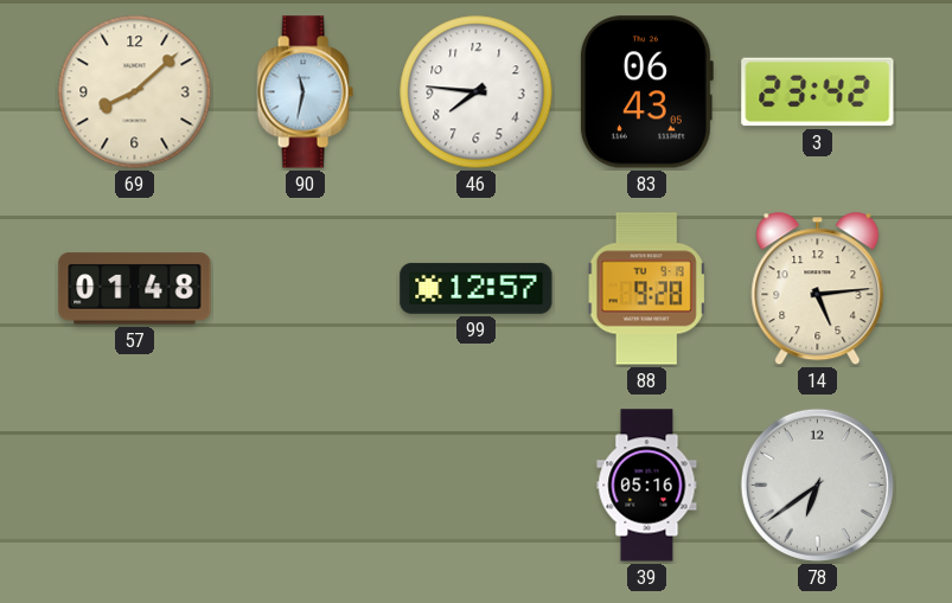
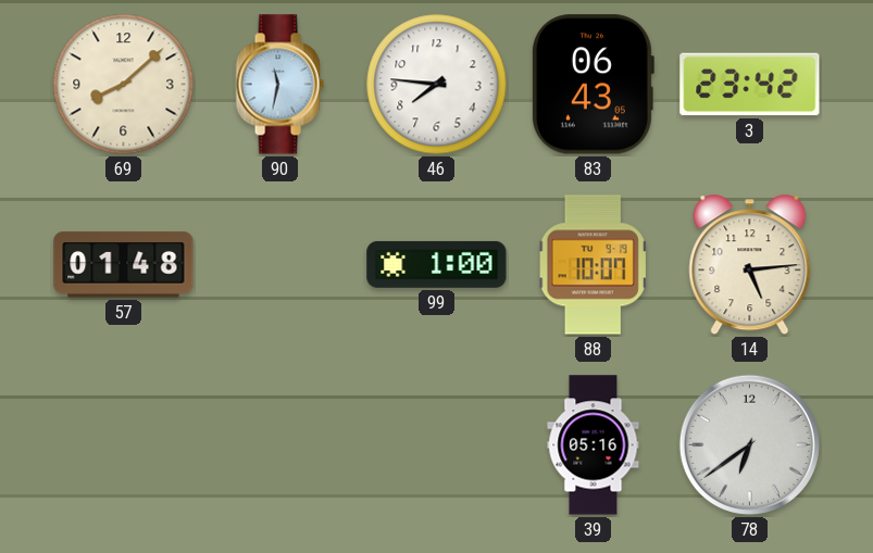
99: 12:57 -> 1:00
88: 9:28 -> 10:07
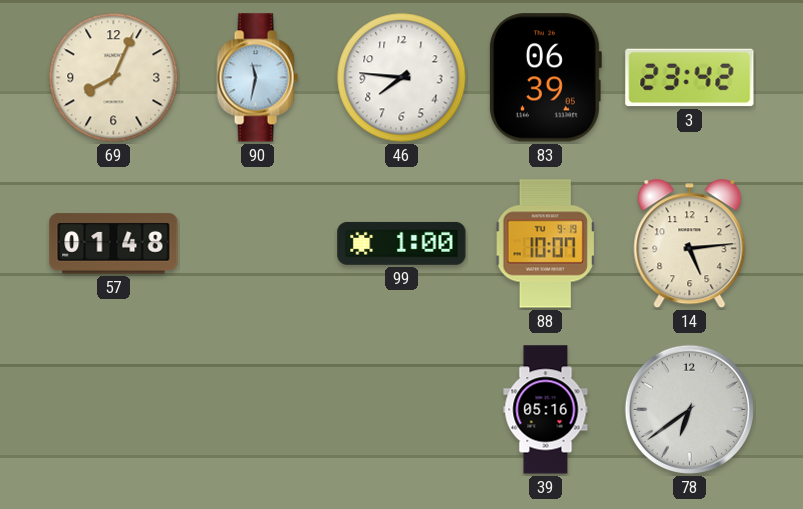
69: 8:08 -> 8:04
83: 06:43 -> 06:39
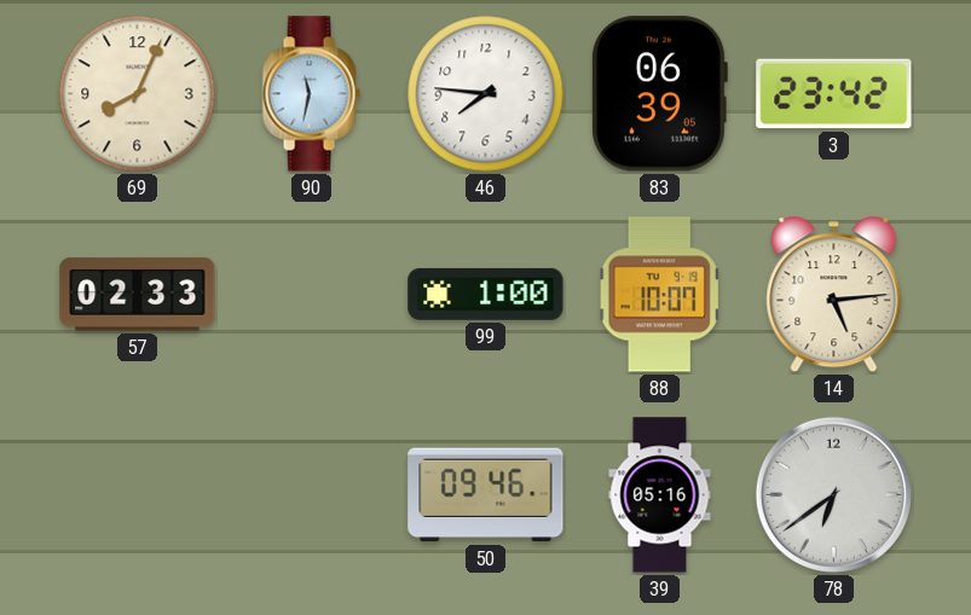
57: 01:48 -> 02:33
50: none -> 09:46
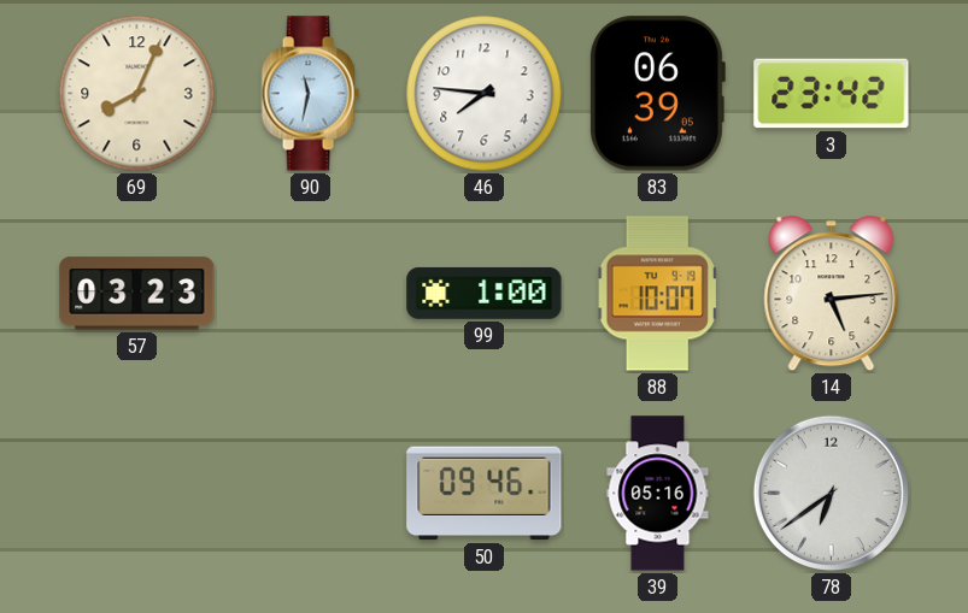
57: 02:33 -> 03:23
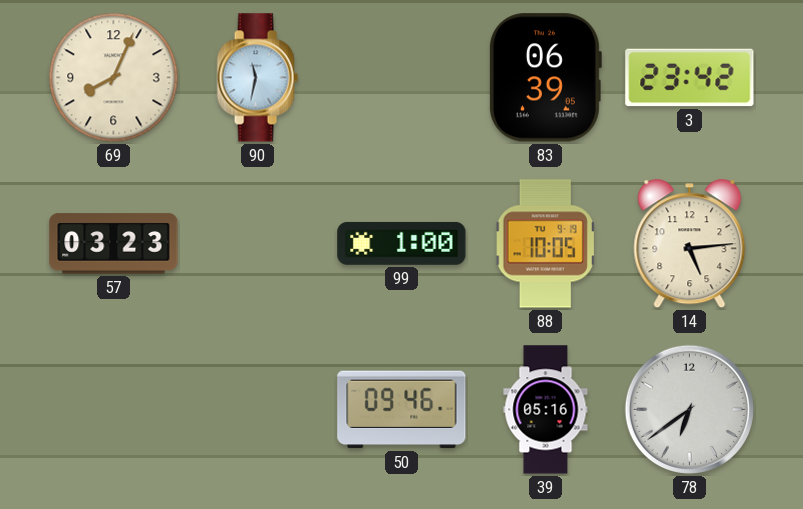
46: 7:46 -> none
88: 10:07 -> 10:05
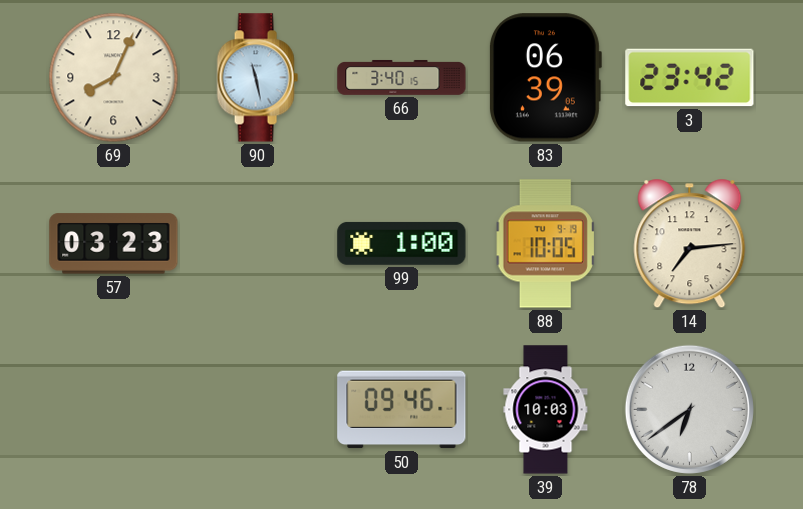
90: 11:32 -> 11:28
66: none -> 3:40
14: 5:14 -> 7:14
39: 05:16 -> 10:03
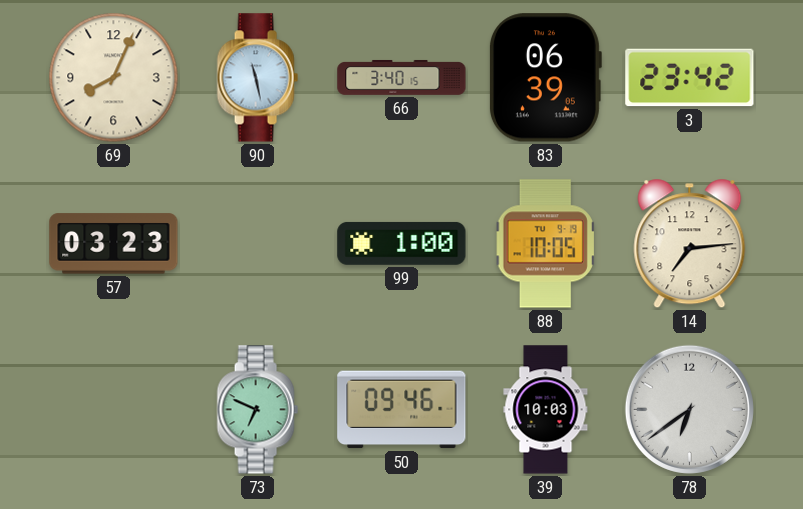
73: none -> 6:49
